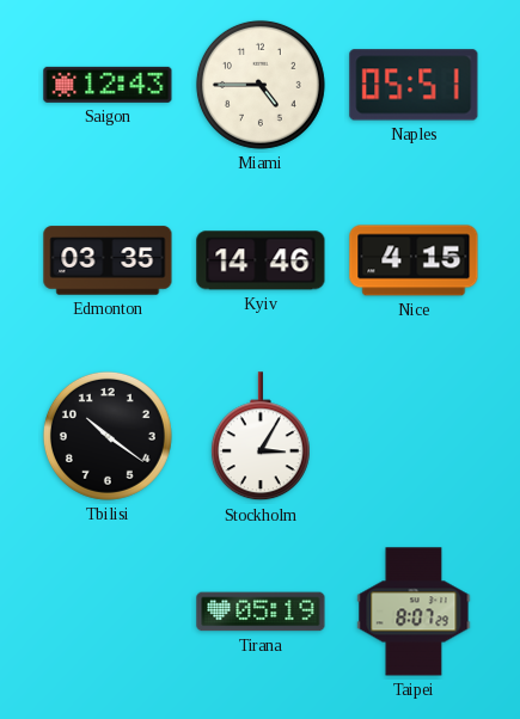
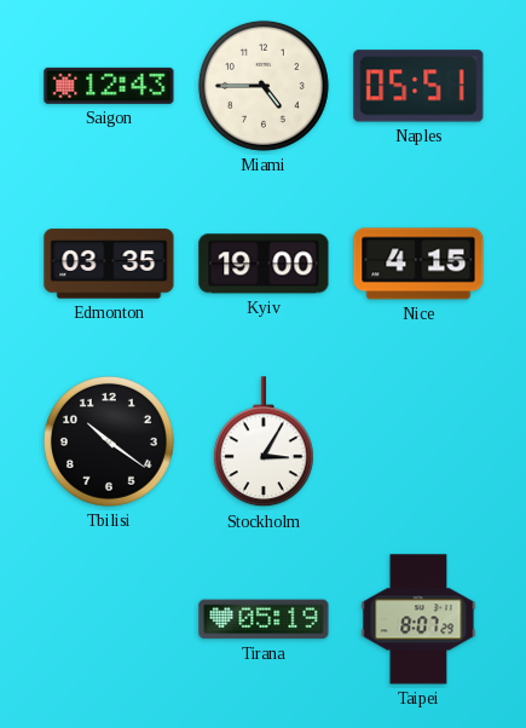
Kyiv: 14:46 -> 19:00
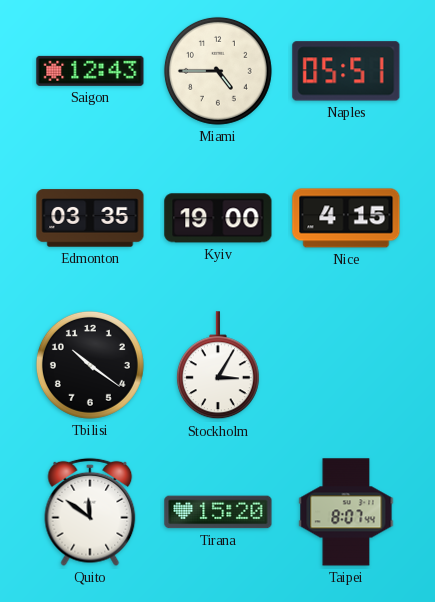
Quito: none -> 11:51
Tirana: 05:19 -> 15:20
Taipei: 8:07:29 -> 8:07:44
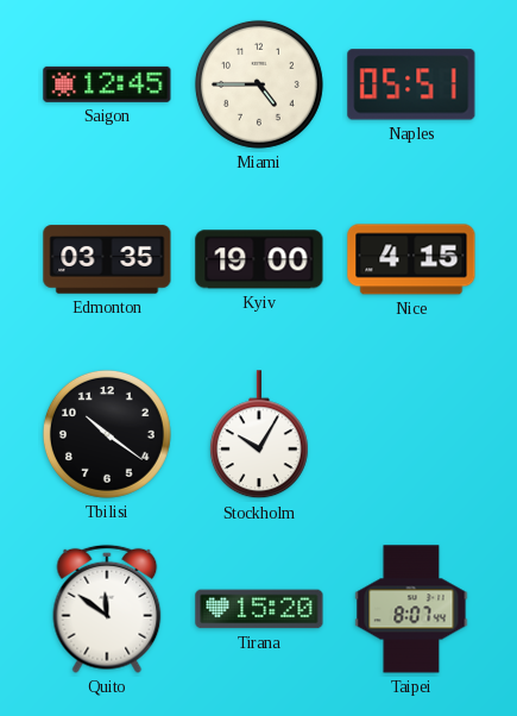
Saigon: 12:43 -> 12:45
Stockholm: 3:05 -> 10:05
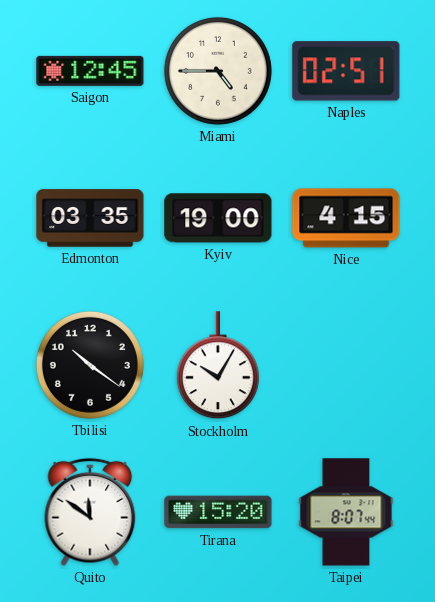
Naples: 05:51 -> 02:51
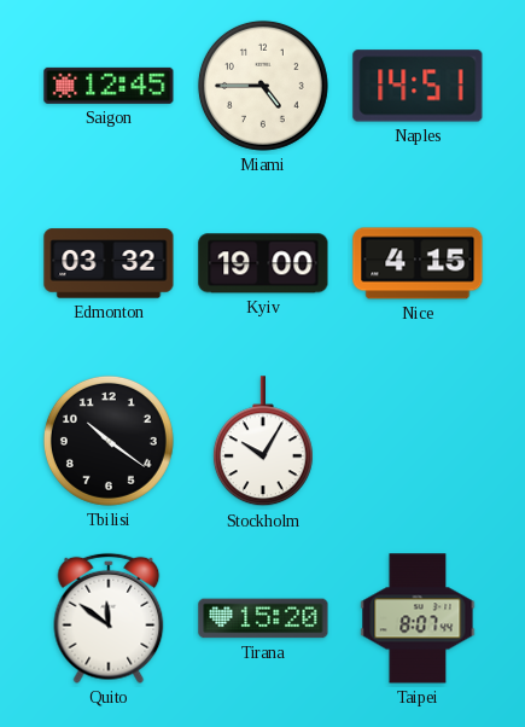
Naples: 02:51 -> 14:51
Edmonton: 03:35 -> 03:32
